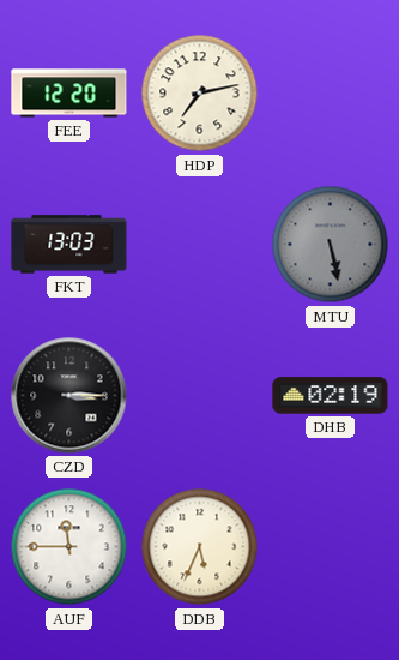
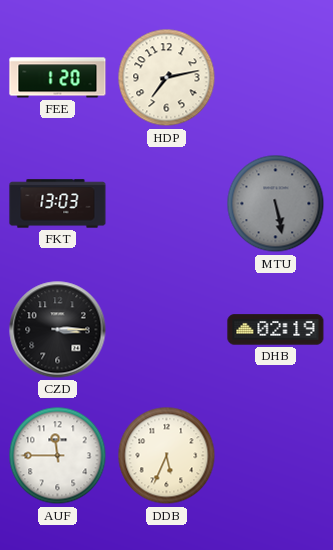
FEE: 12:20 -> 1:20
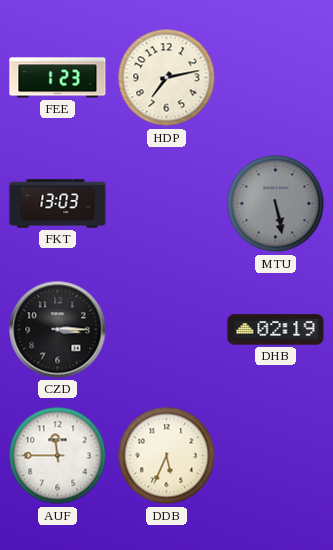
FEE: 1:20 -> 1:23
